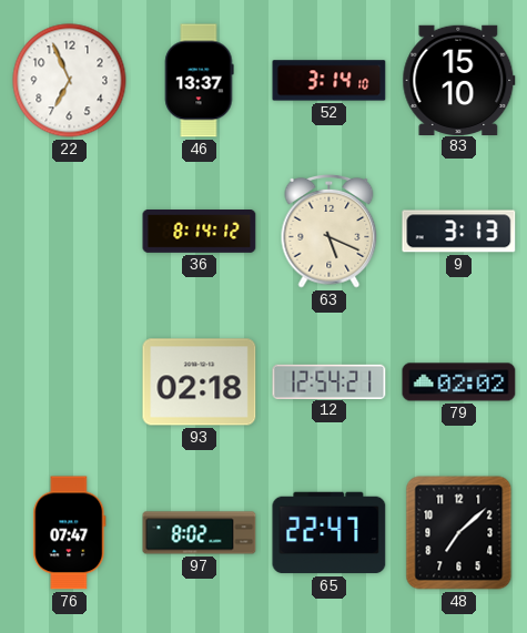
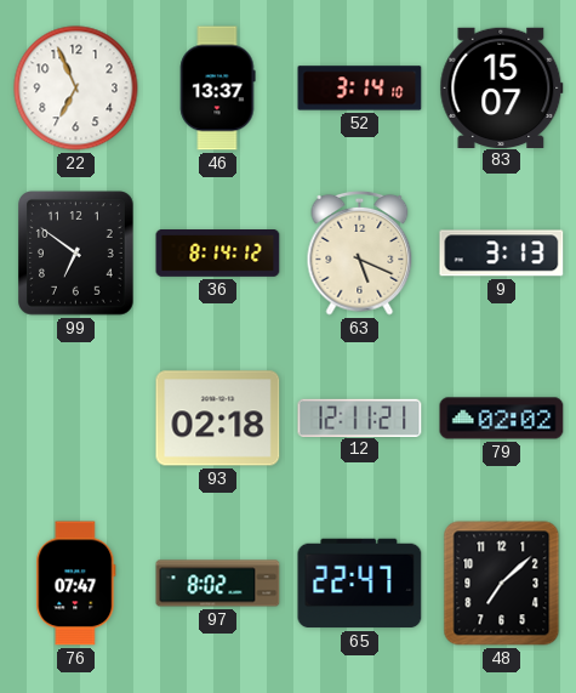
83: 15:10 -> 15:07
99: none -> 6:51
12: 12:54 -> 12:11
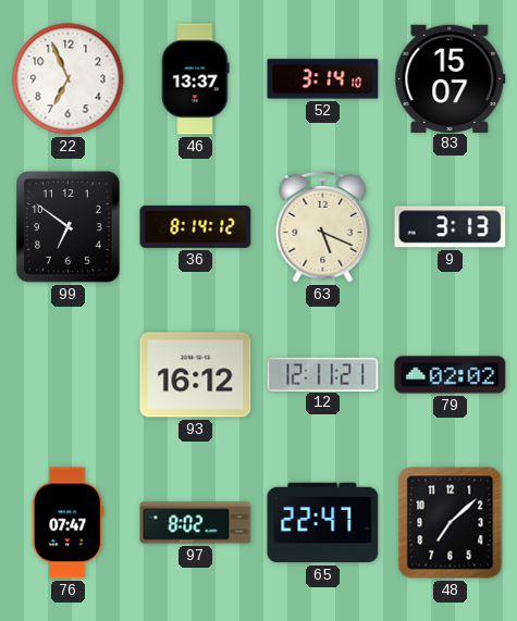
93: 02:18 -> 16:12
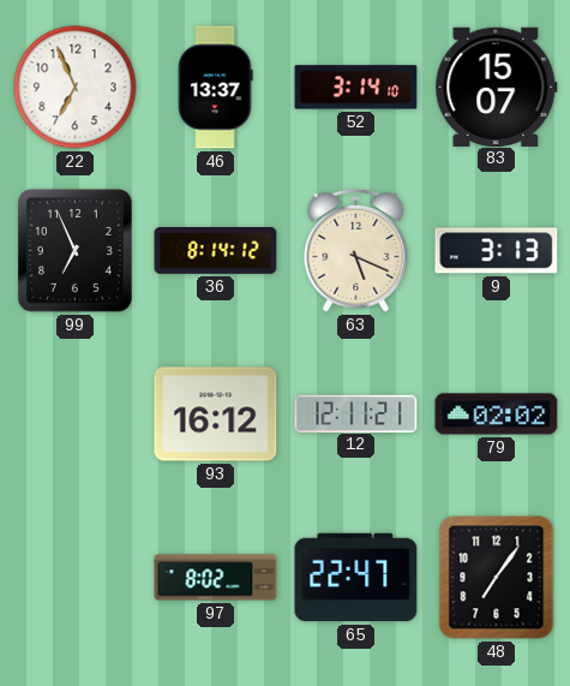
99: 6:51 -> 6:56
76: 07:47 -> none
48: 7:08 -> 7:06
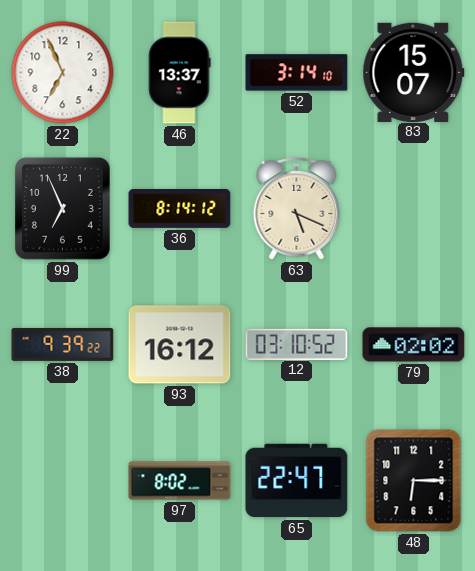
9: 3:13 -> none
38: none -> 9:39
12: 12:11 -> 03:10
48: 7:06 -> 6:15
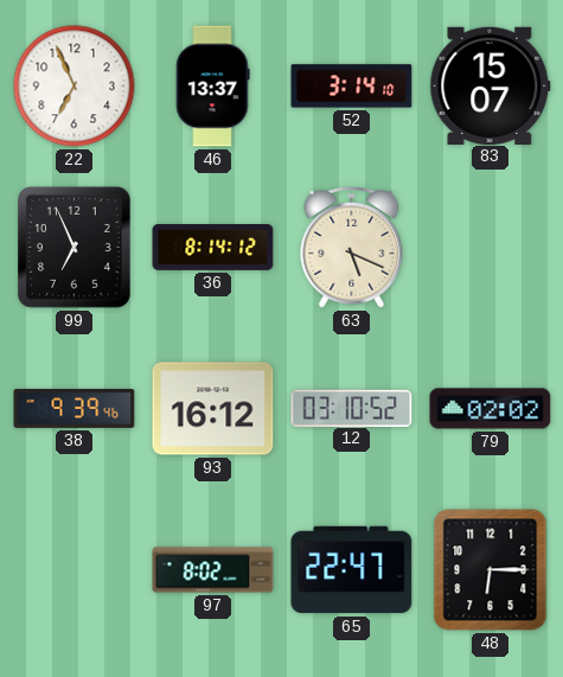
38: 9:39:22 -> 9:39:46
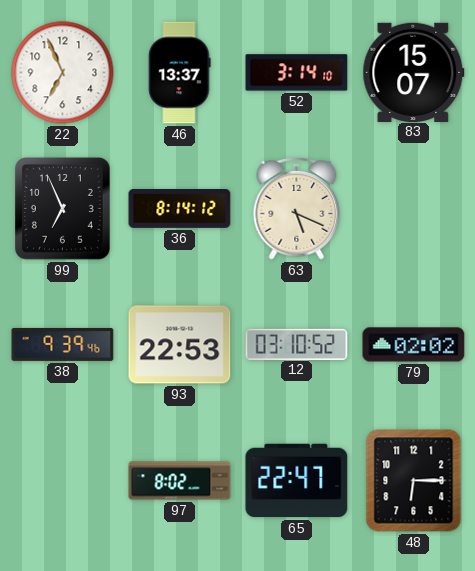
93: 16:12 -> 22:53
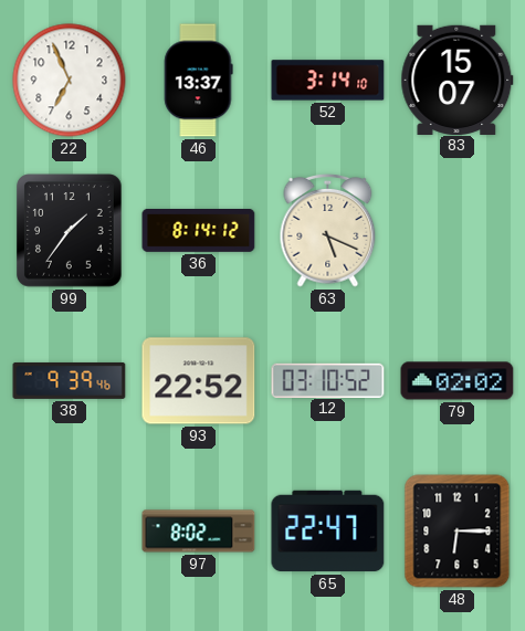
99: 6:56 -> 1:36
93: 22:53 -> 22:52
